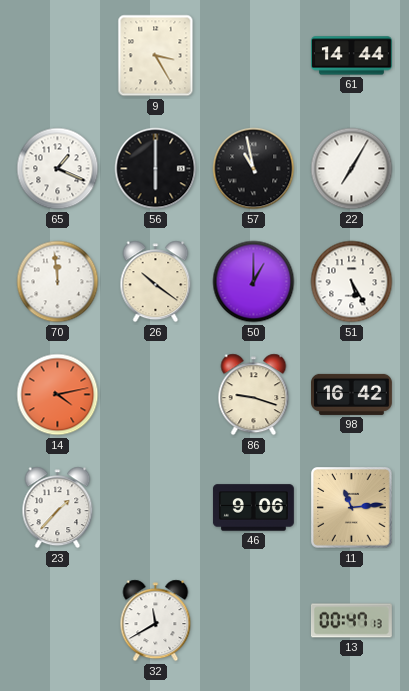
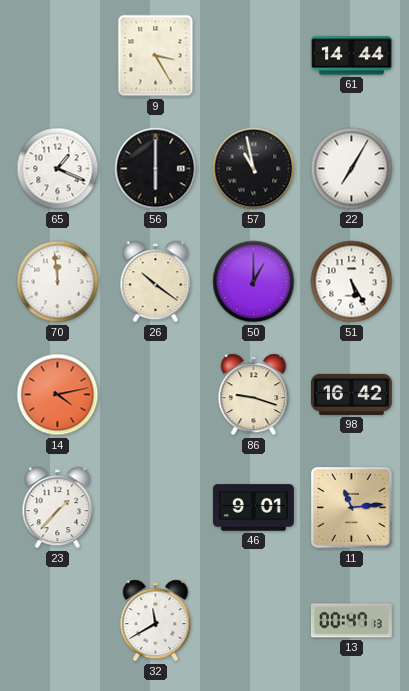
46: 9:06 -> 9:01
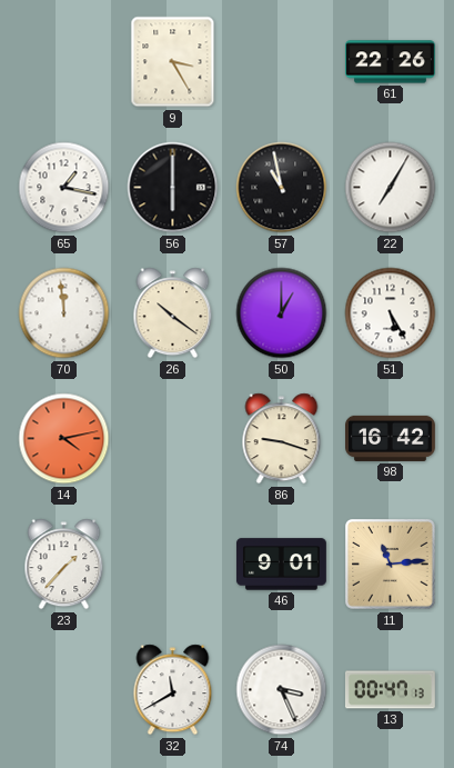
61: 14:44 -> 22:26
65: 1:19 -> 1:17
74: none -> 3:26
